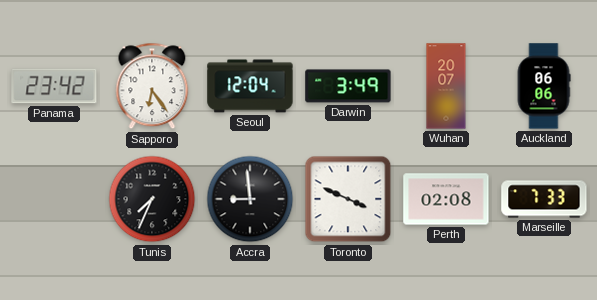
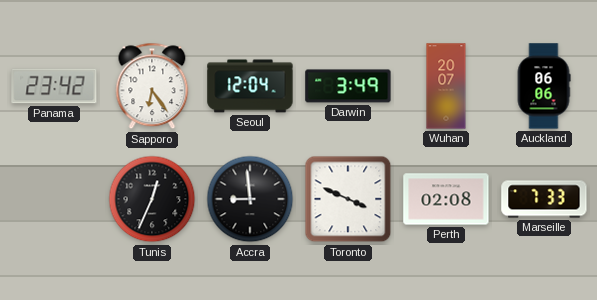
Tunis: 7:34 -> 12:34
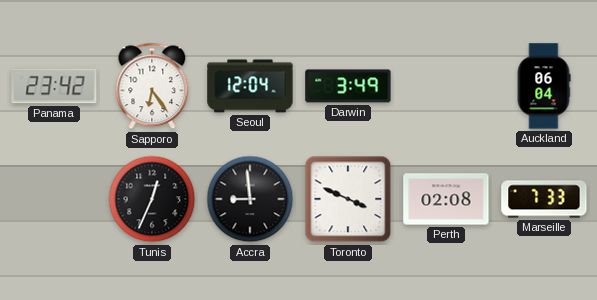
Wuhan: 20:07 -> none
Auckland: 06:06 -> 06:04
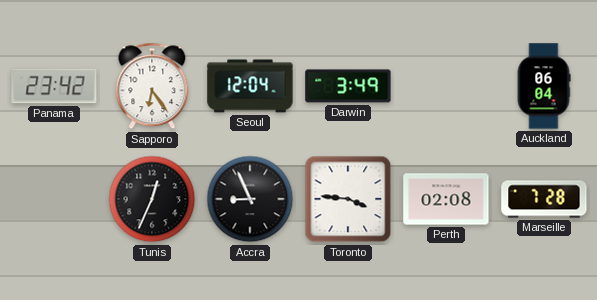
Accra: 8:59 -> 8:56
Toronto: 3:49 -> 3:46
Marseille: 7:33 -> 7:28
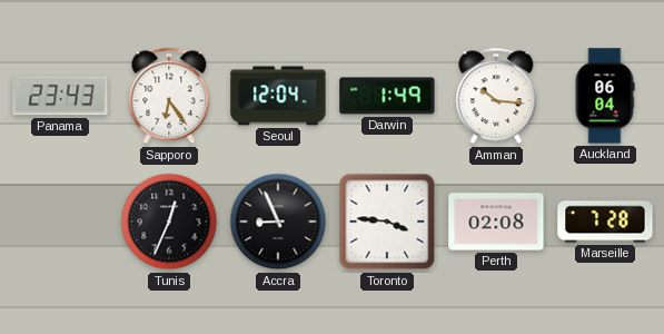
Panama: 23:42 -> 23:43
Darwin: 3:49 -> 1:49
Amman: none -> 10:16
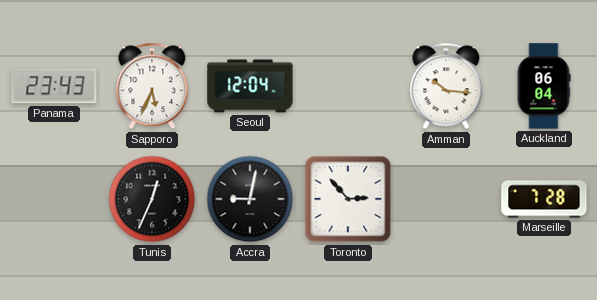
Sapporo: 6:24 -> 5:34
Darwin: 1:49 -> none
Accra: 8:56 -> 9:02
Toronto: 3:46 -> 2:53
Perth: 02:08 -> none
